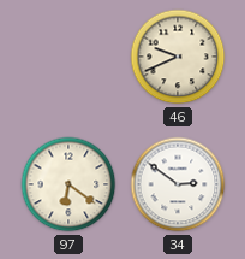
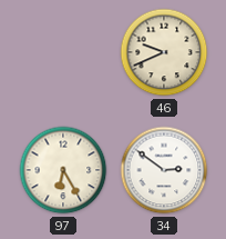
97: 6:21 -> 6:25
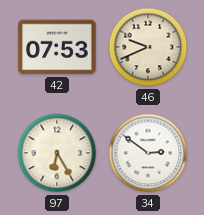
42: none -> 07:53
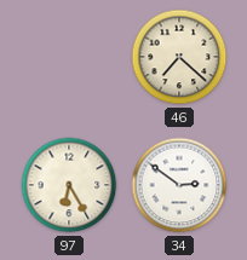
42: 07:53 -> none
46: 9:41 -> 7:22
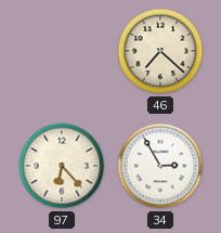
97: 6:25 -> 6:23
34: 2:51 -> 2:55
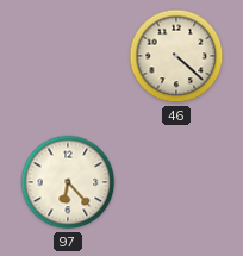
46: 7:22 -> 4:22
34: 2:55 -> none
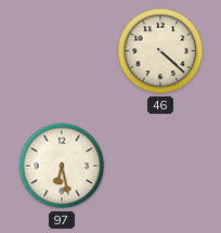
97: 6:23 -> 6:28
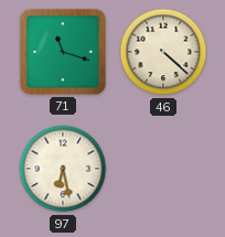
71: none -> 11:18
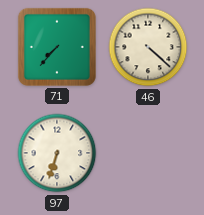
71: 11:18 -> 7:37
97: 6:28 -> 6:33
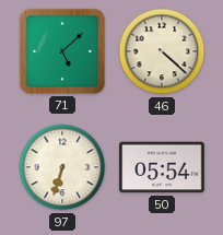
71: 7:37 -> 5:08
50: none -> 05:54
